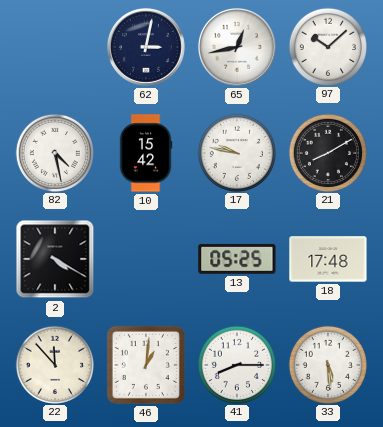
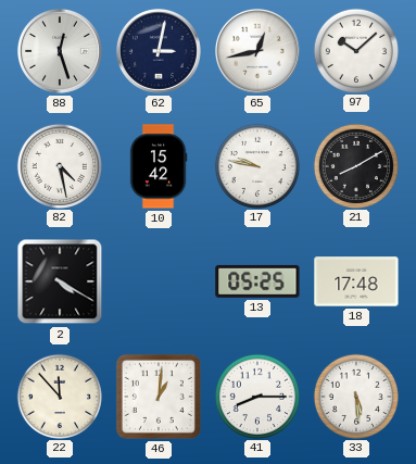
88: none -> 12:27
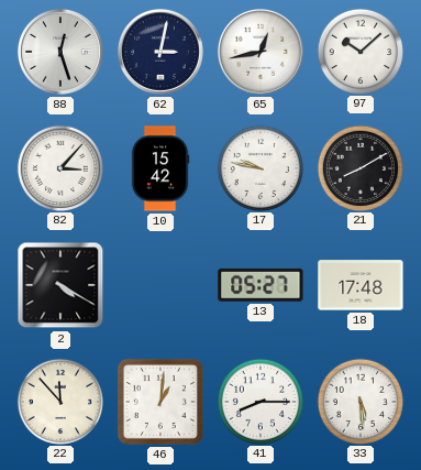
82: 4:28 -> 3:07
13: 05:25 -> 05:27
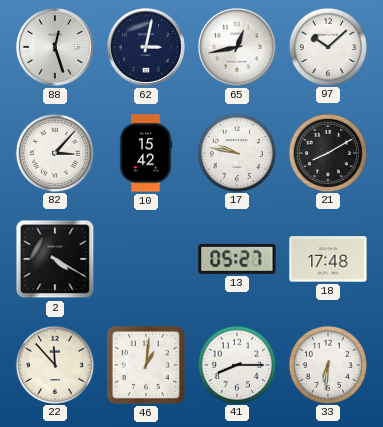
33: 5:29 -> 6:31
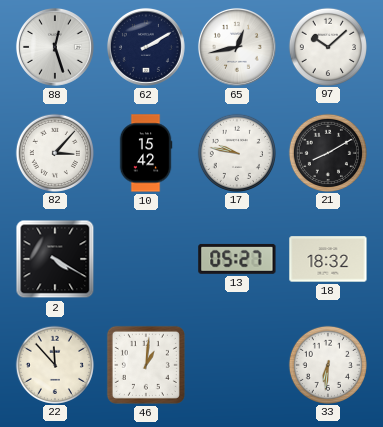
62: 3:02 -> 2:10
18: 17:48 -> 18:32
41: 8:15 -> none
